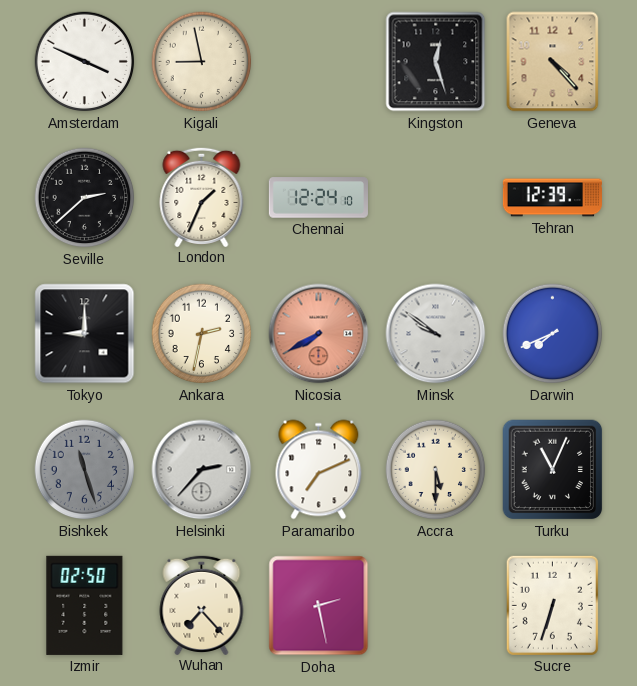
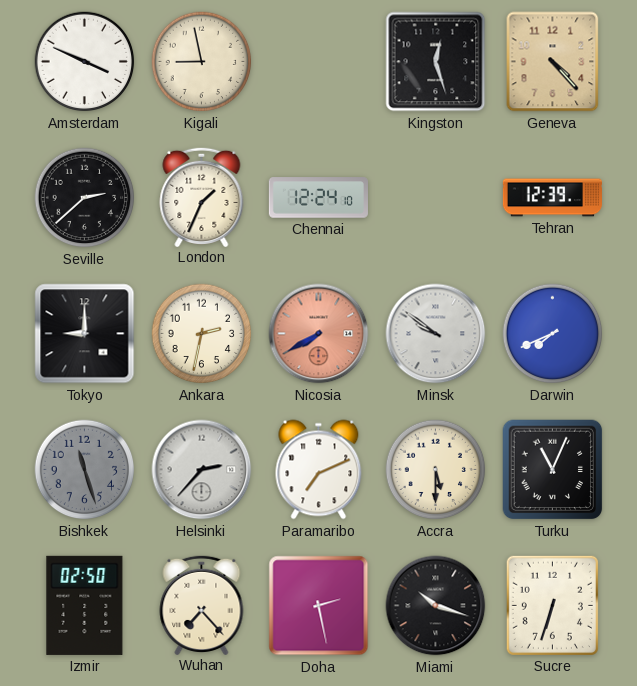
Miami: none -> 10:18
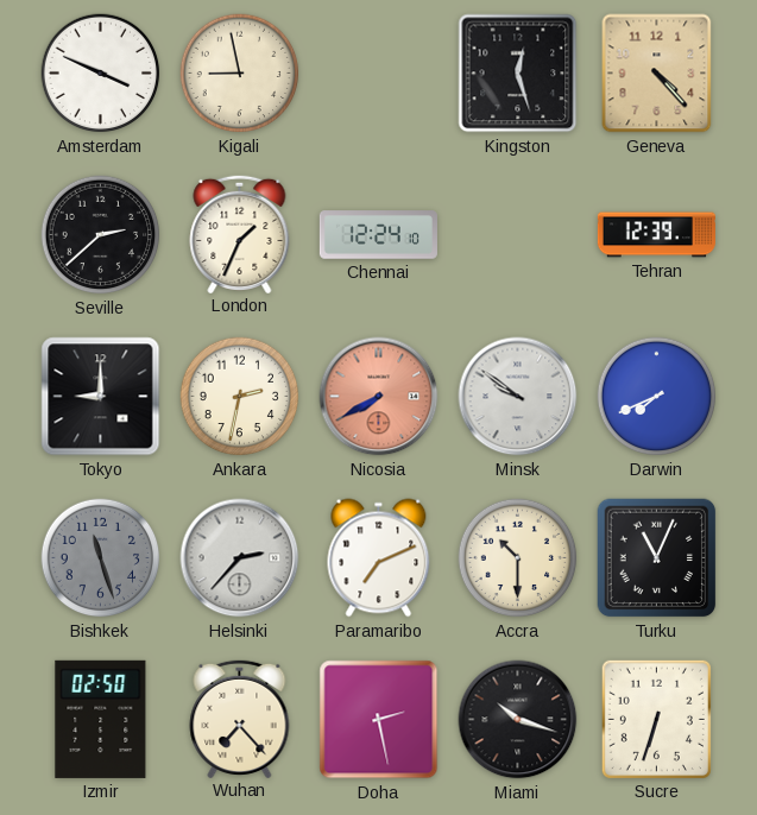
Accra: 5:30 -> 10:30
